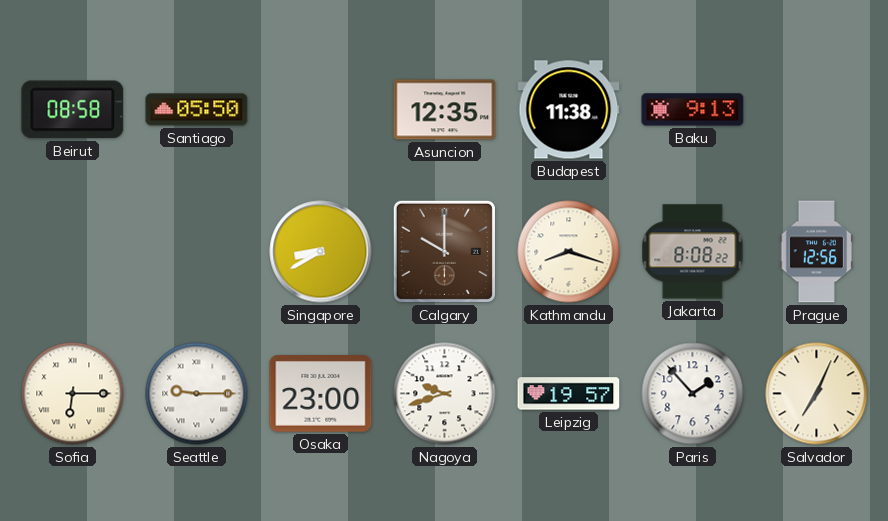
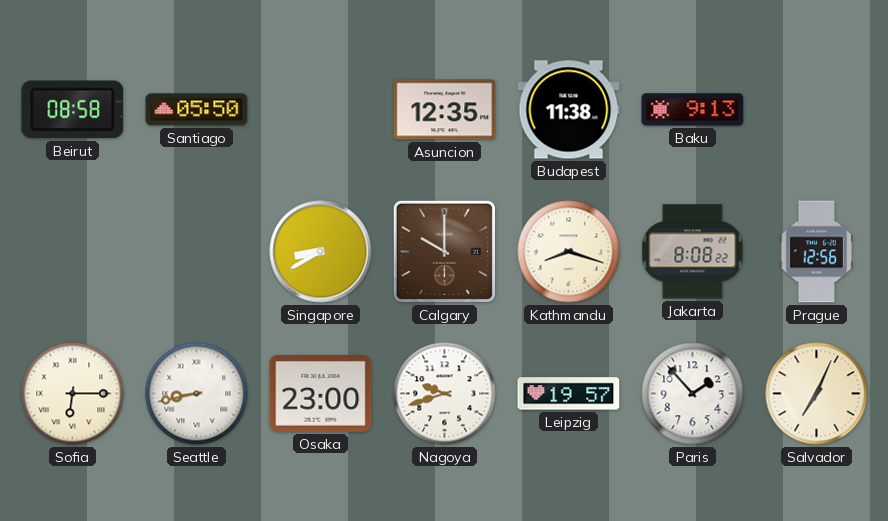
Seattle: 9:15 -> 8:43
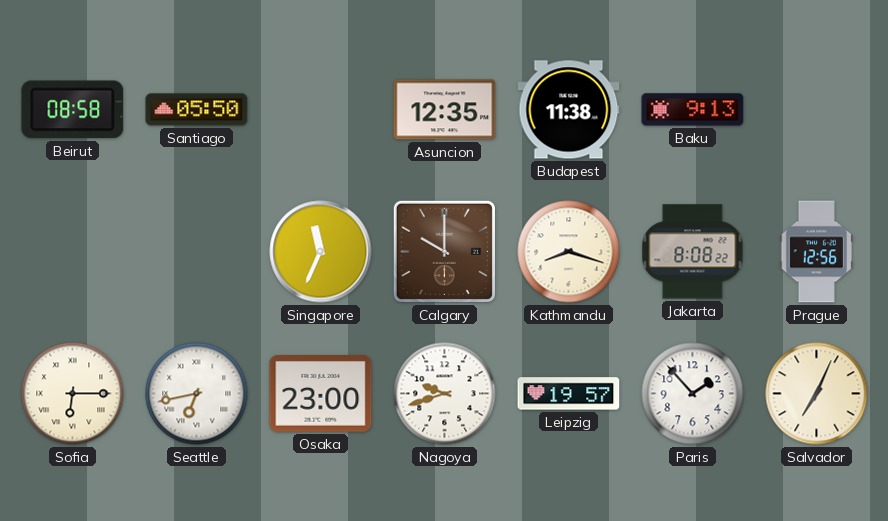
Singapore: 8:40 -> 11:34
Seattle: 8:43 -> 6:43
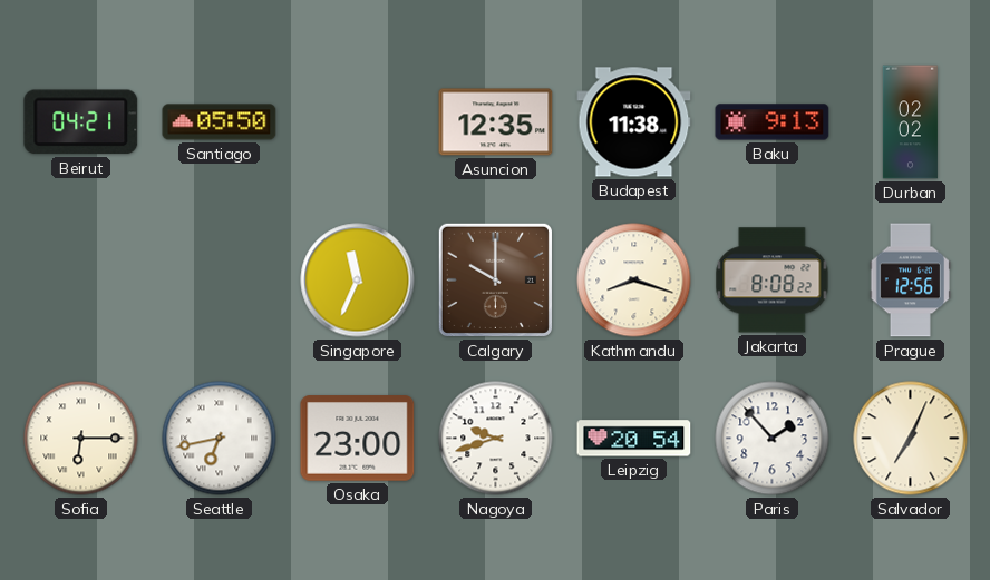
Beirut: 08:58 -> 04:21
Durban: none -> 02:02
Leipzig: 19:57 -> 20:54
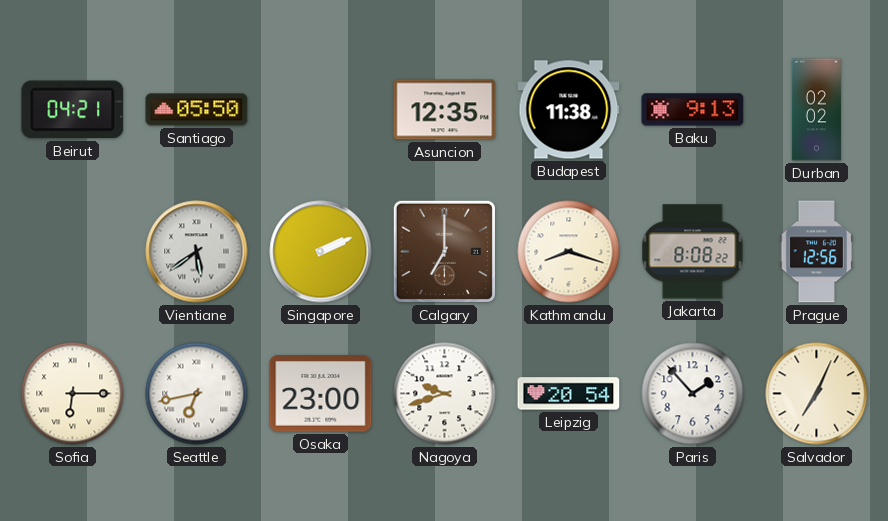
Vientiane: none -> 5:39
Singapore: 11:34 -> 2:11
Calgary: 10:00 -> 7:00
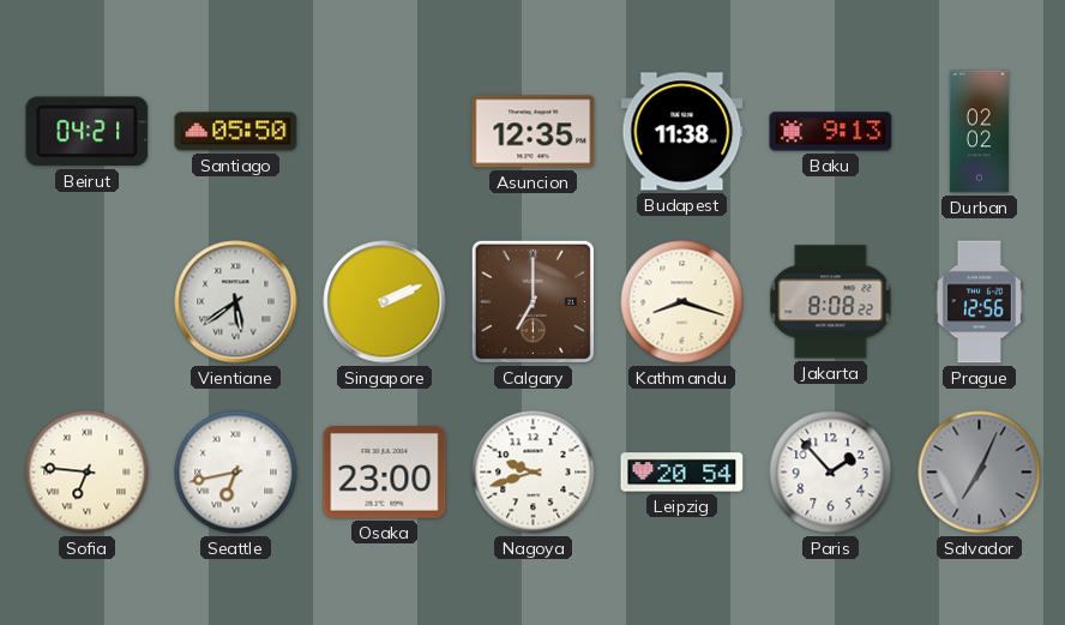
Sofia: 6:15 -> 6:46
Salvador dial: cream -> grey
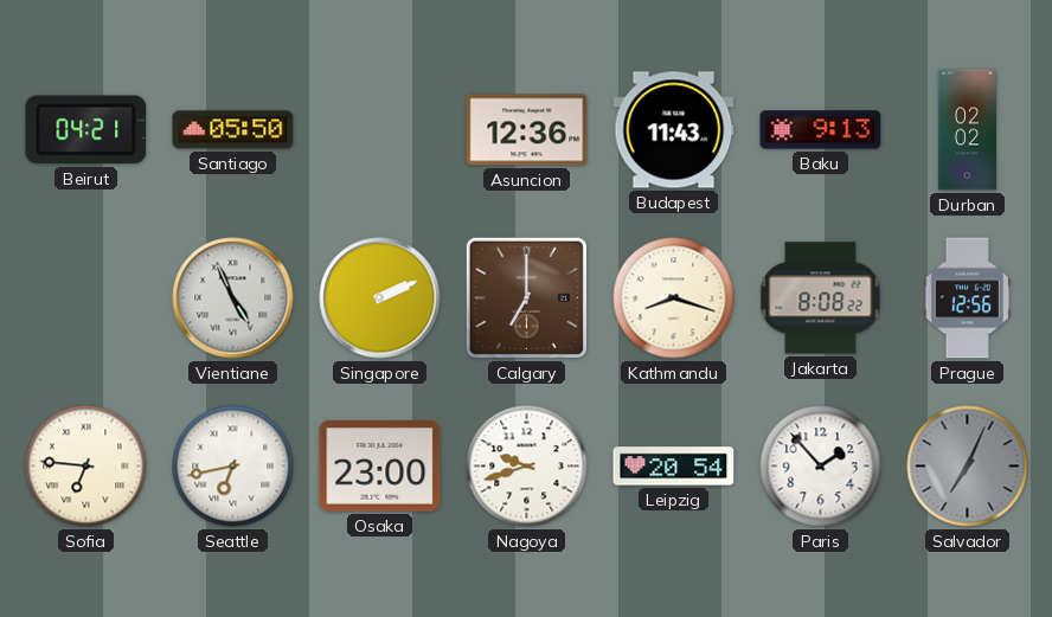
Asuncion: 12:35 -> 12:36
Budapest: 11:38 -> 11:43
Vientiane: 5:39 -> 4:56
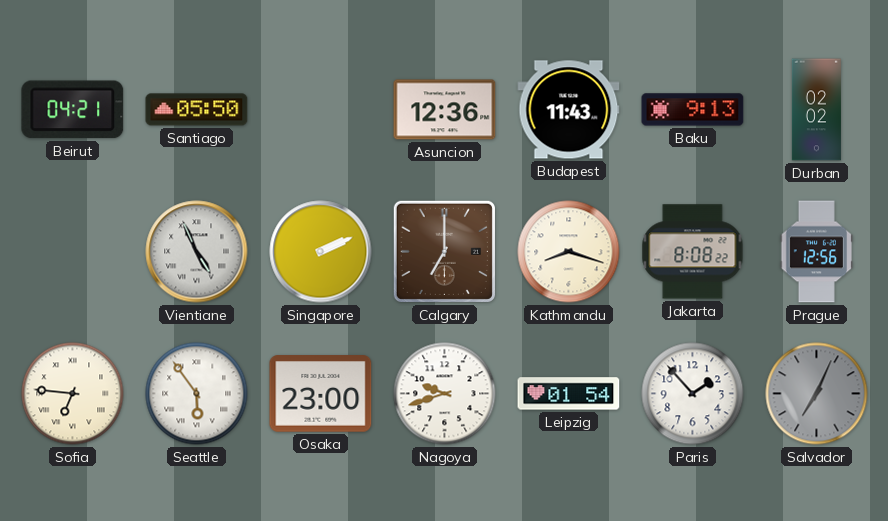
Seattle: 6:43 -> 5:54
Leipzig: 20:54 -> 01:54
